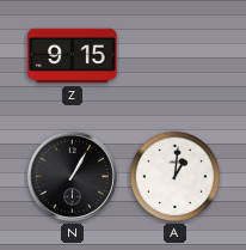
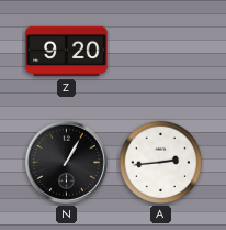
Z: 9:15 -> 9:20
A: 1:01 -> 2:44
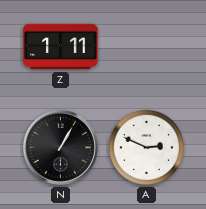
Z: 9:20 -> 1:11
A: 2:44 -> 2:49
